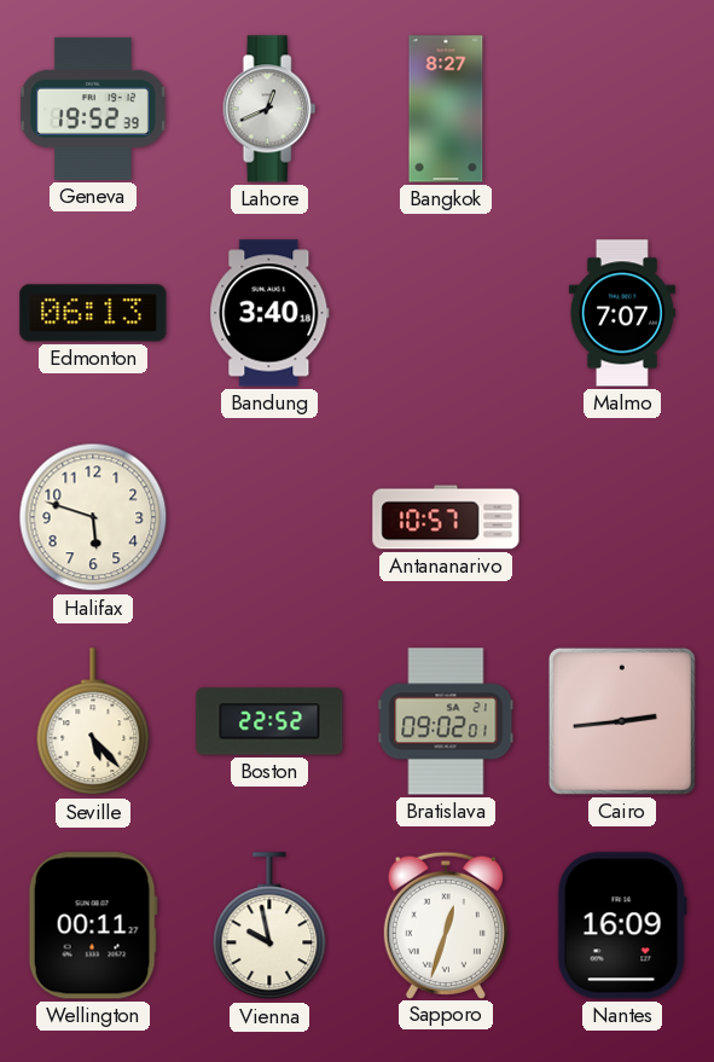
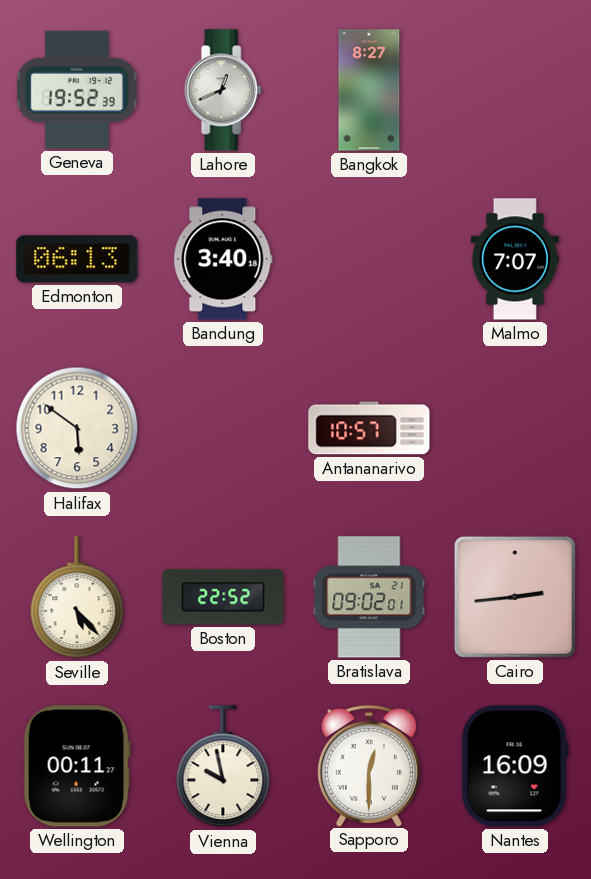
Halifax: 5:48 -> 5:51
Sapporo: 12:33 -> 12:30
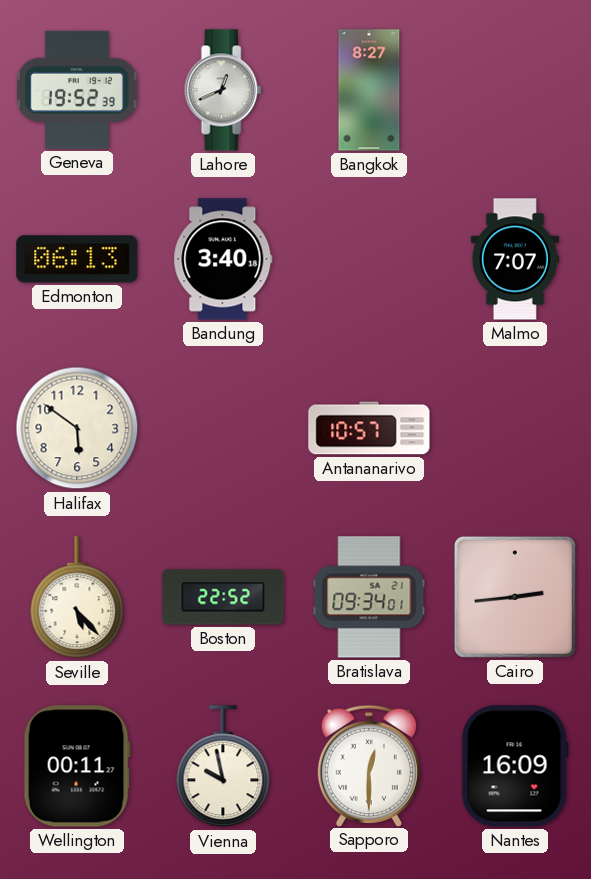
Bratislava: 09:02 -> 09:34
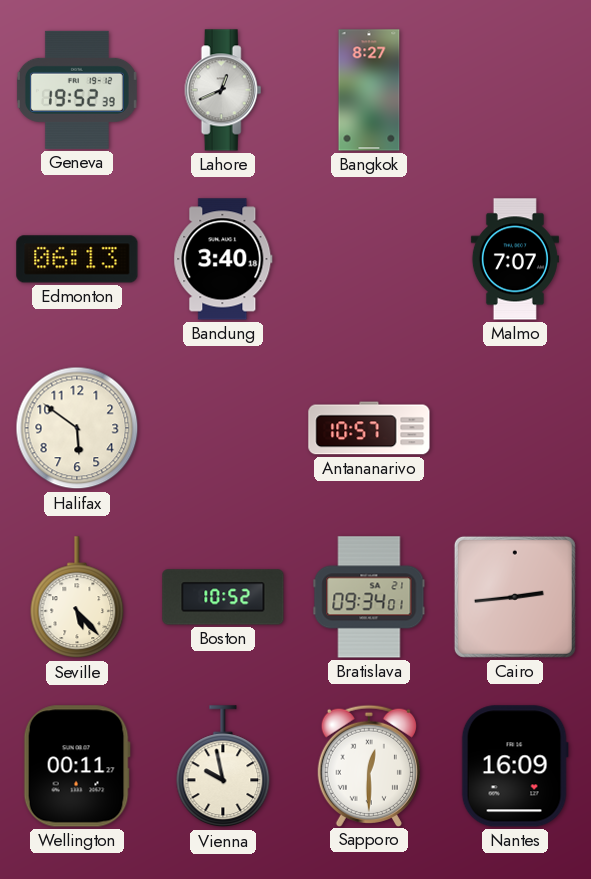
Boston: 22:52 -> 10:52
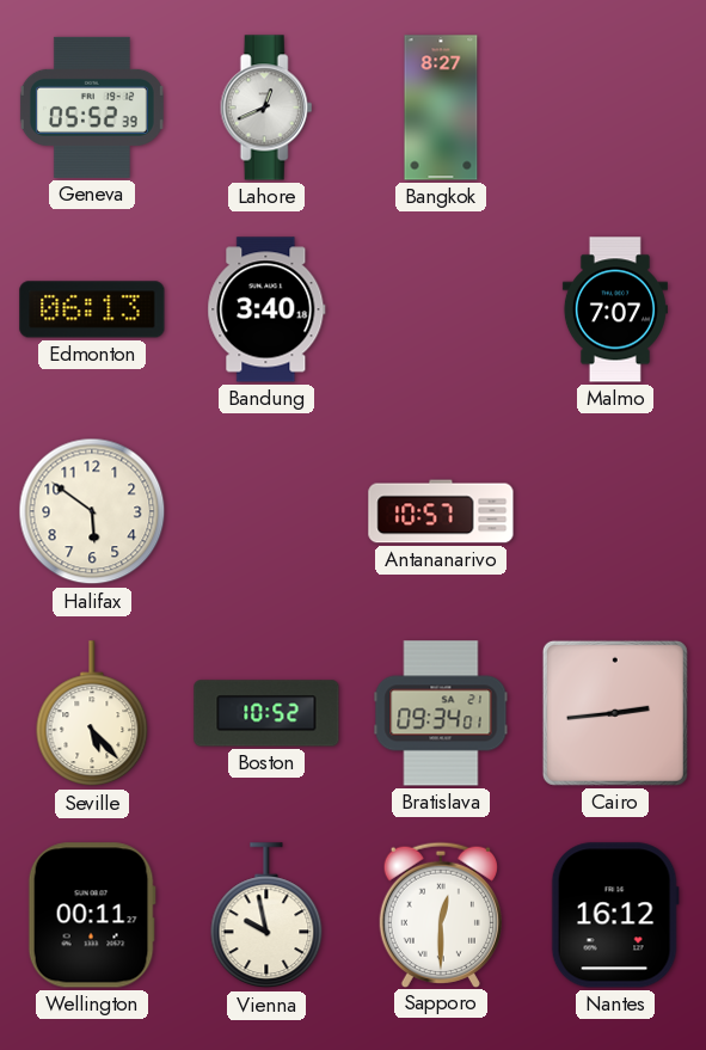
Geneva: 19:52 -> 05:52
Nantes: 16:09 -> 16:12
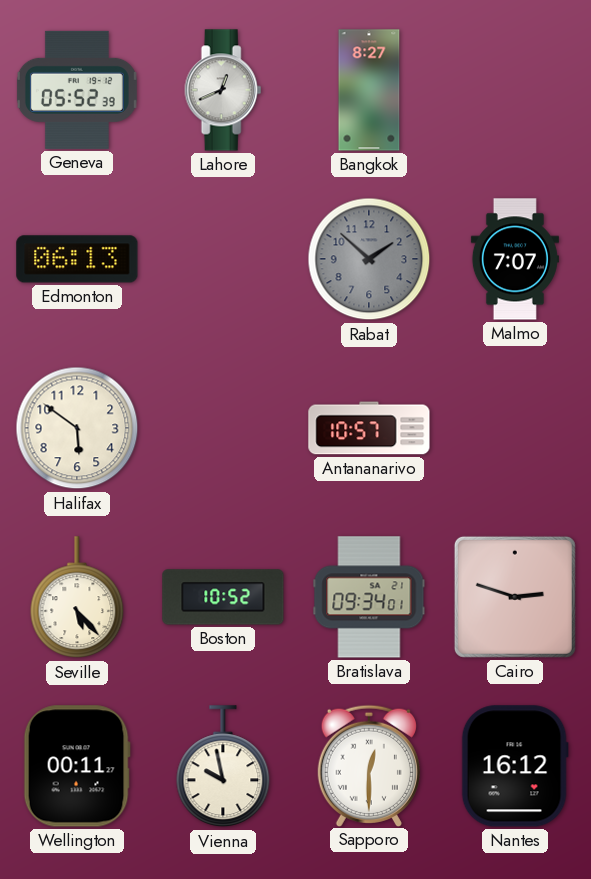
Bandung: 3:40 -> none
Rabat: none -> 1:52
Cairo: 2:44 -> 2:48
